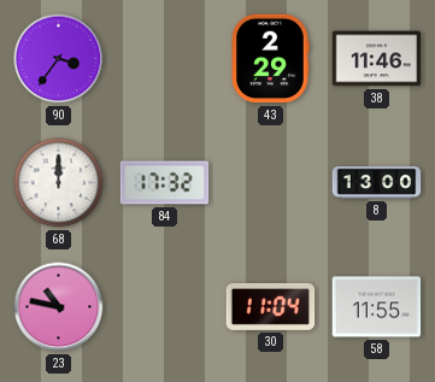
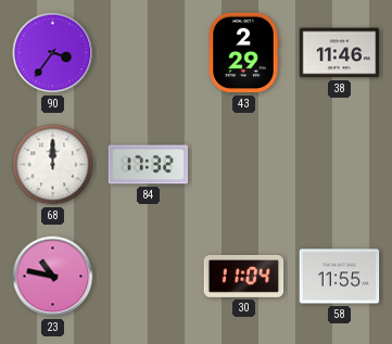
8: 13:00 -> none
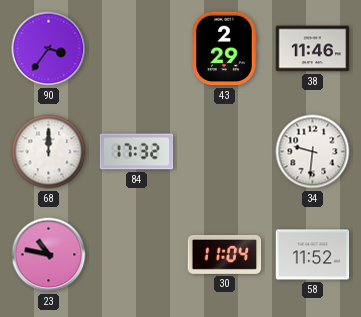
34: none -> 9:31
58: 11:55 -> 11:52
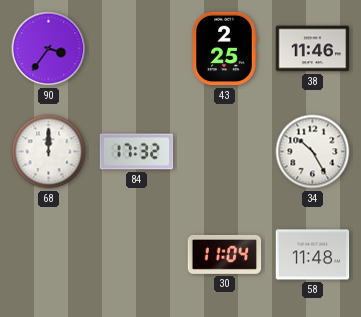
43: 2:29 -> 2:25
34: 9:31 -> 10:25
23: 10:47 -> none
58: 11:52 -> 11:48
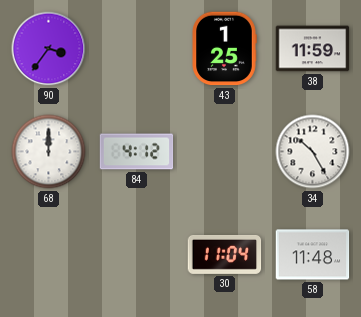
43: 2:25 -> 1:25
38: 11:46 -> 11:59
84: 17:32 -> 4:12
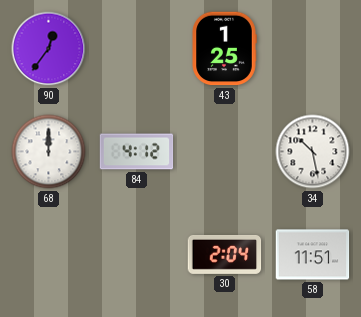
90: 3:36 -> 12:36
38: 11:59 -> none
34: 10:25 -> 10:28
30: 11:04 -> 2:04
58: 11:48 -> 11:51
